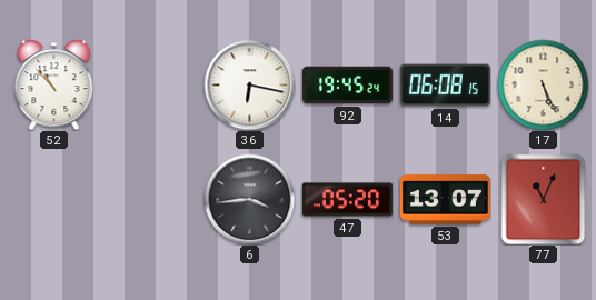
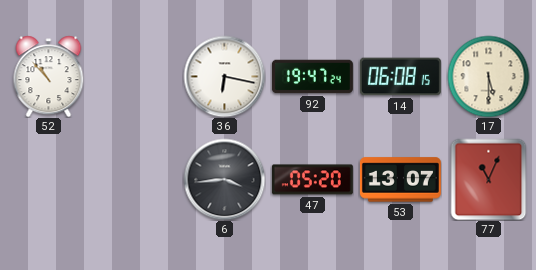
92: 19:45 -> 19:47
17: 5:26 -> 5:30
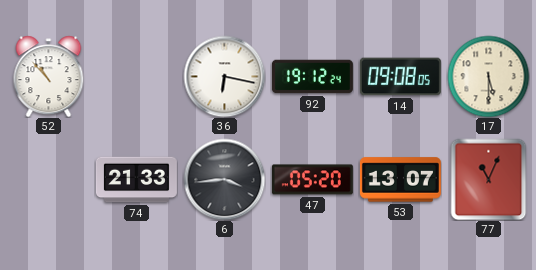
92: 19:47 -> 19:12
14: 06:08 -> 09:08
74: none -> 21:33
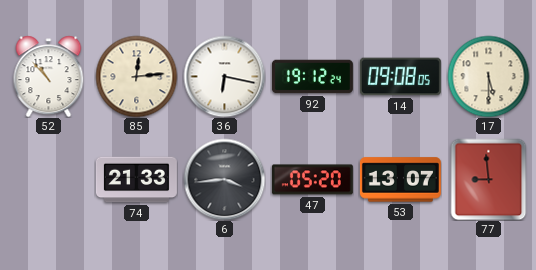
85: none -> 12:14
77: 11:04 -> 8:59
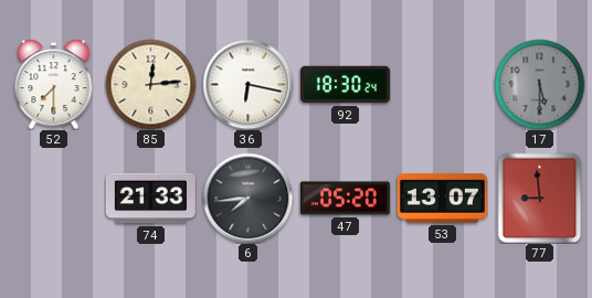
52: 10:53 -> 7:30
92: 19:12 -> 18:30
14: 09:08 -> none
17 dial: cream -> grey
6: 3:44 -> 7:44
